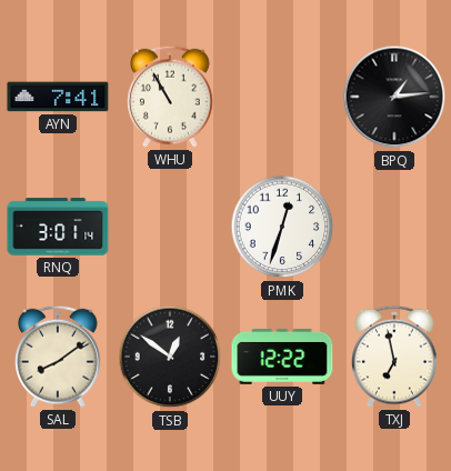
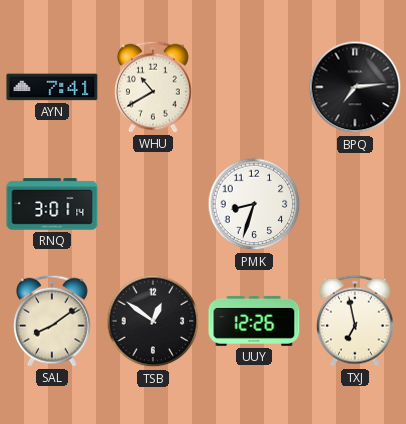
WHU: 10:55 -> 10:40
BPQ: 1:14 -> 7:14
PMK: 12:33 -> 8:33
UUY: 12:22 -> 12:26
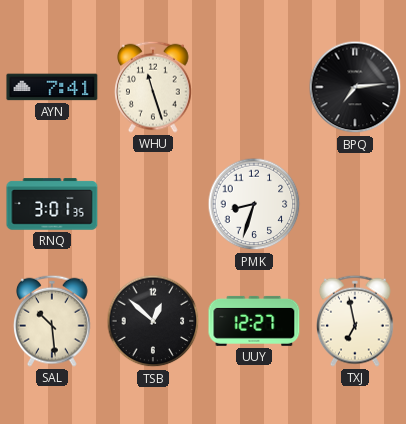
WHU: 10:40 -> 11:27
RNQ: 3:01:14 -> 3:01:35
SAL: 8:09 -> 10:29
TSB: 12:51 -> 12:52
UUY: 12:26 -> 12:27
